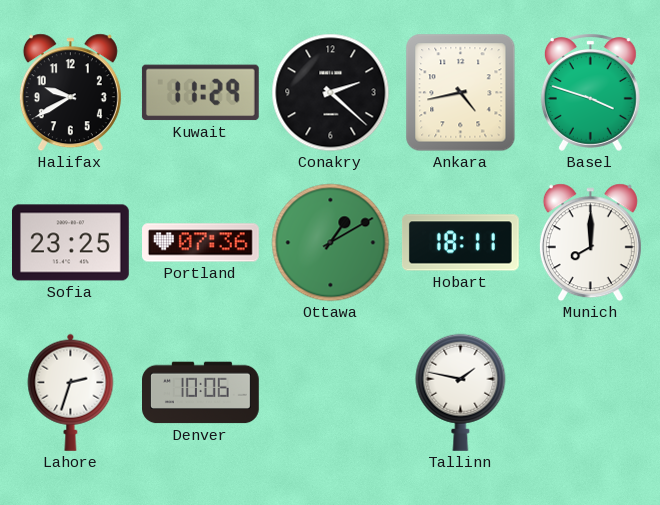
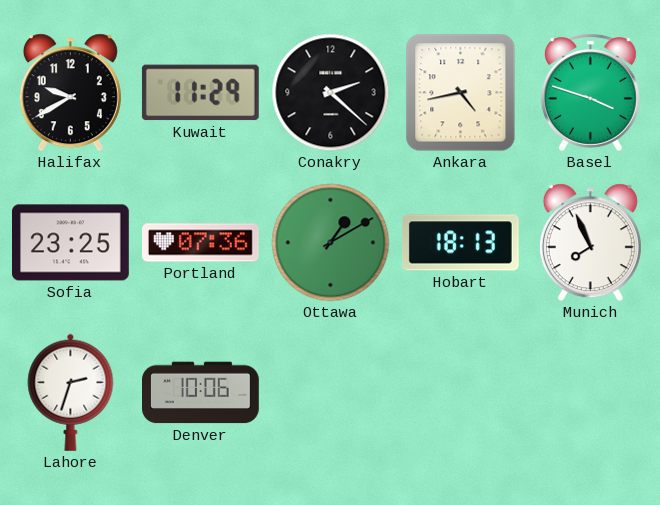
Hobart: 18:11 -> 18:13
Munich: 8:00 -> 7:56
Tallinn: 1:47 -> none
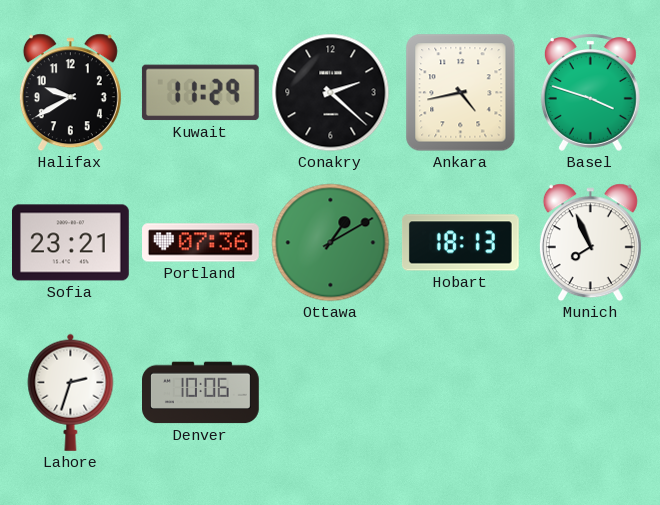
Sofia: 23:25 -> 23:21
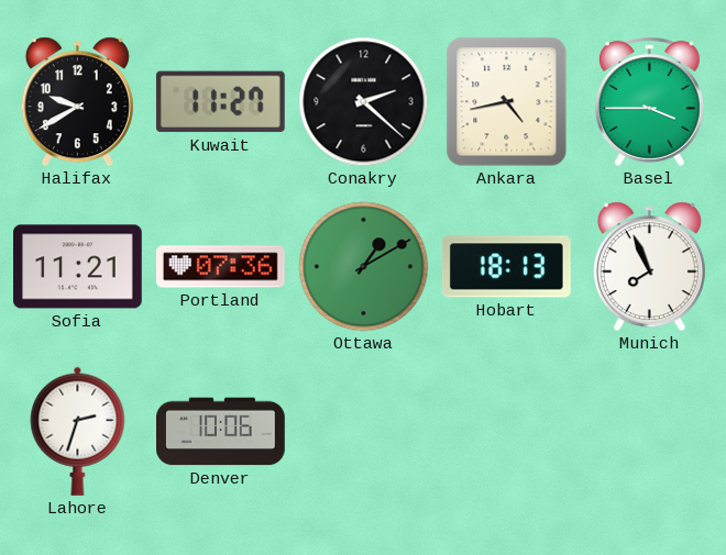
Kuwait: 11:29 -> 11:27
Basel: 3:48 -> 3:45
Sofia: 23:21 -> 11:21
